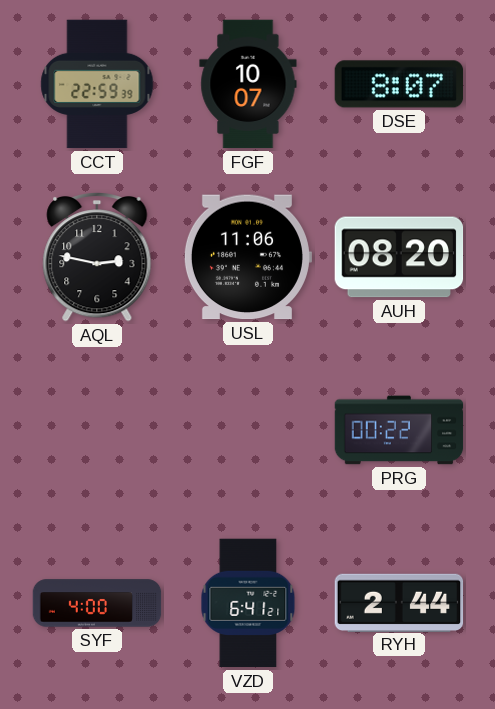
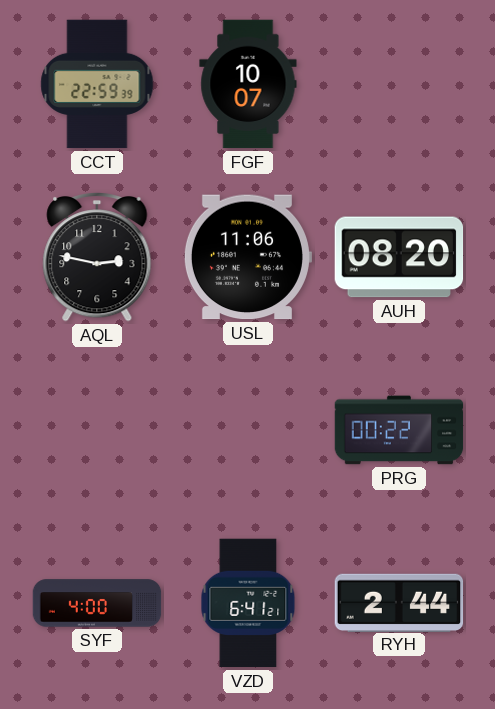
DSE: 8:07 -> none
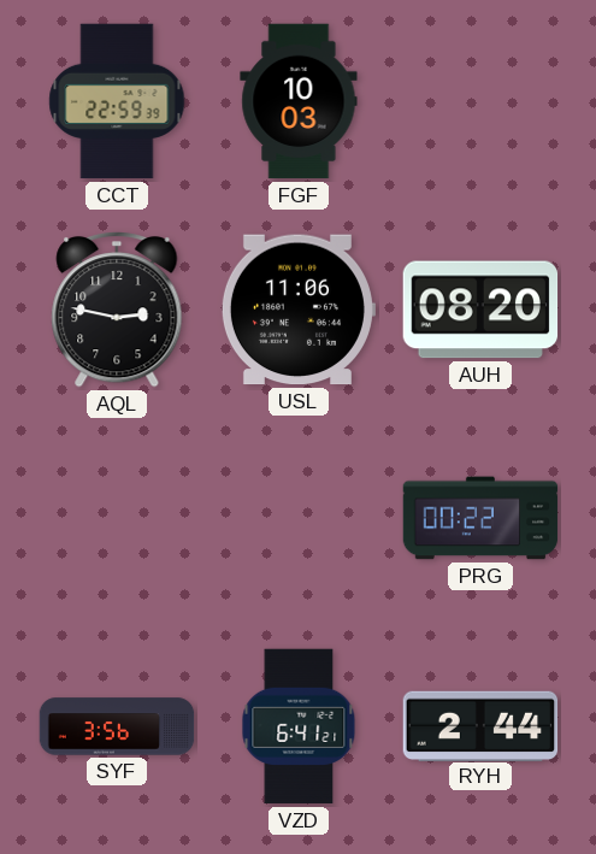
FGF: 10:07 -> 10:03
SYF: 4:00 -> 3:56
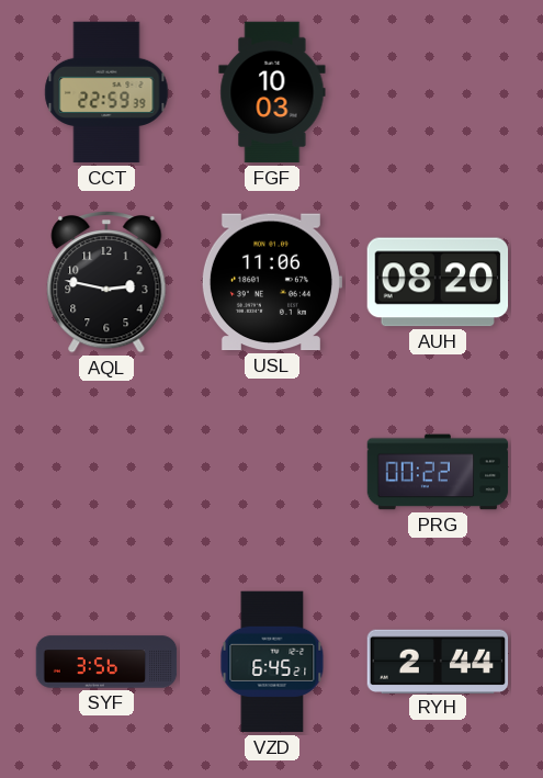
VZD: 6:41 -> 6:45
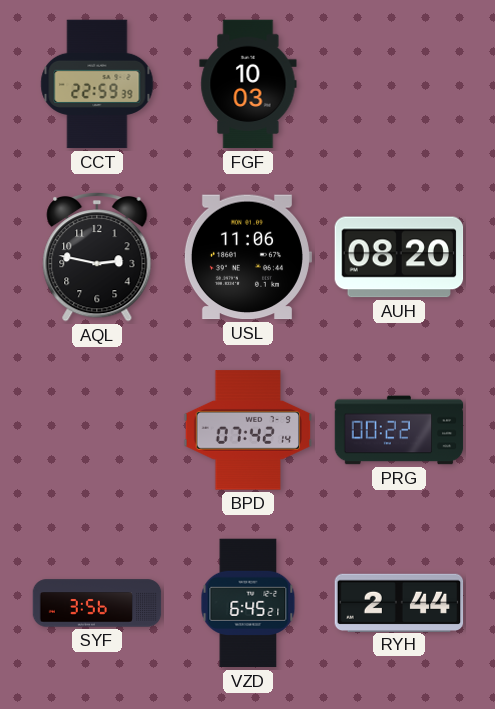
BPD: none -> 07:42
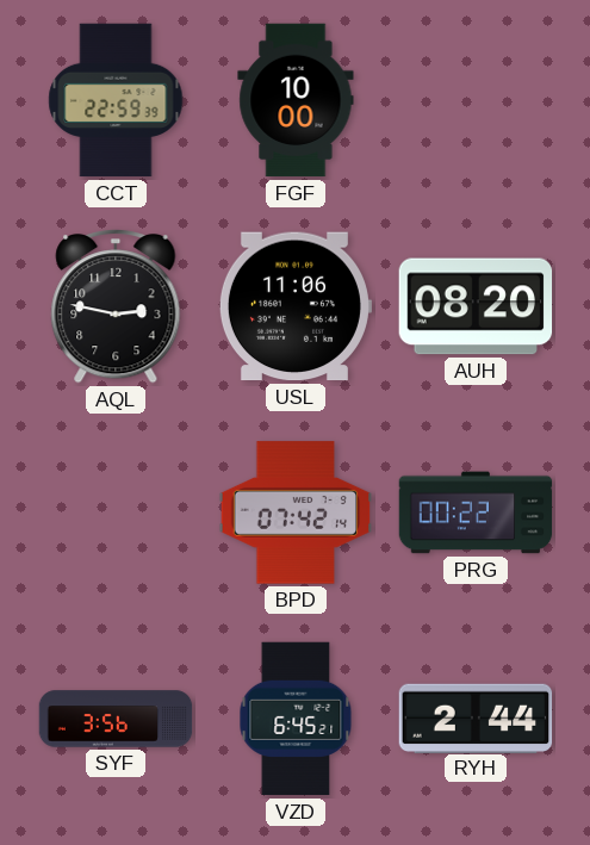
FGF: 10:03 -> 10:00
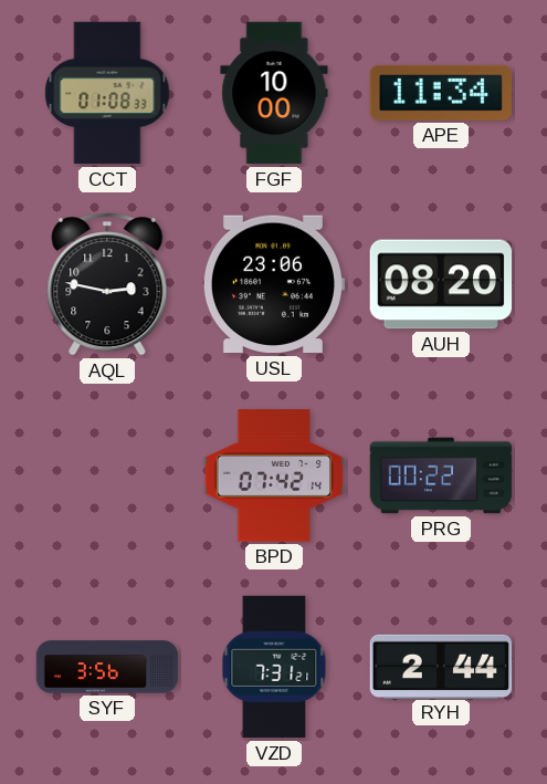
CCT: 22:59 -> 01:08
APE: none -> 11:34
USL: 11:06 -> 23:06
VZD: 6:45 -> 7:31
